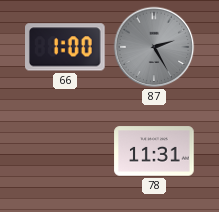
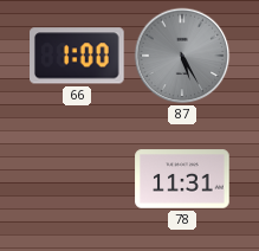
87: 2:25 -> 5:25
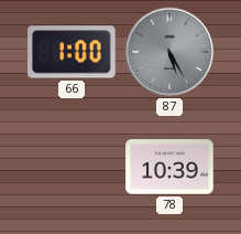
78: 11:31 -> 10:39
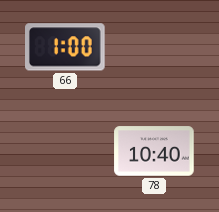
87: 5:25 -> none
78: 10:39 -> 10:40
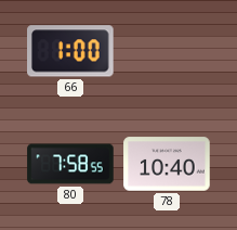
80: none -> 7:58
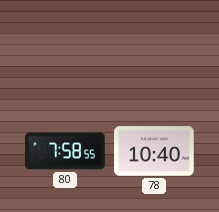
66: 1:00 -> none
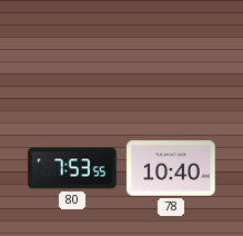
80: 7:58 -> 7:53
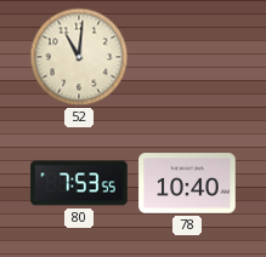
52: none -> 11:01
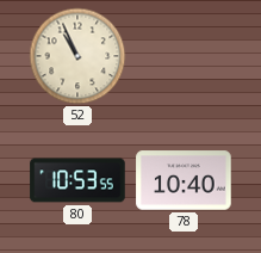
52: 11:01 -> 10:56
80: 7:53 -> 10:53
